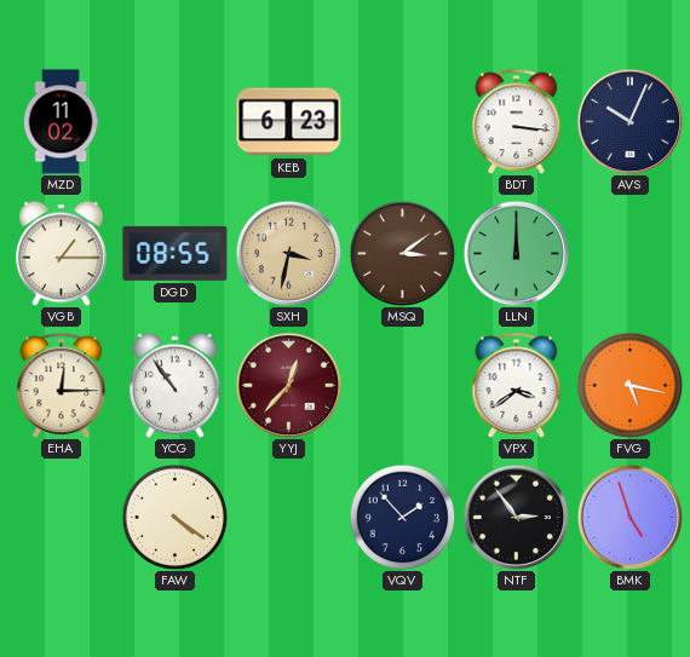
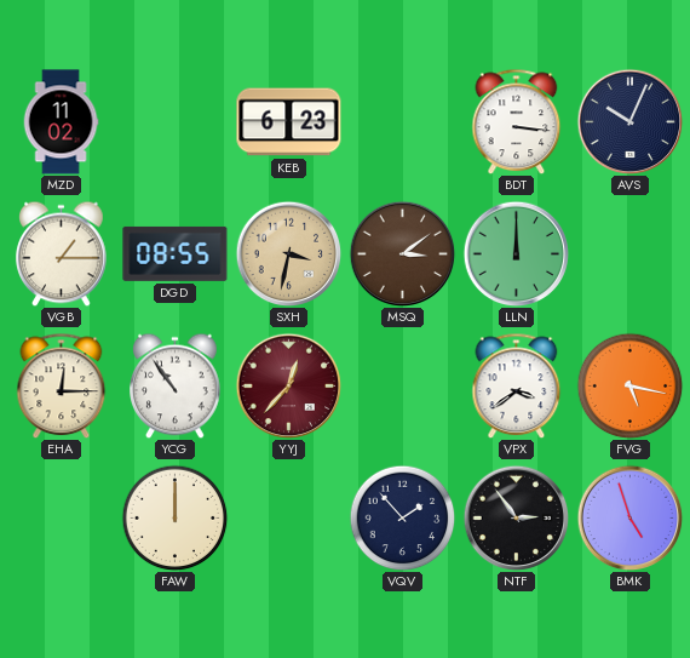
FAW: 4:21 -> 12:00
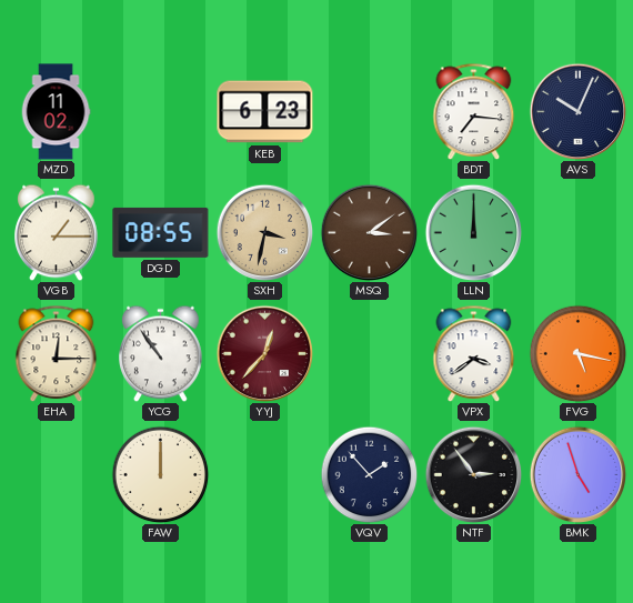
BDT: 3:16 -> 7:16
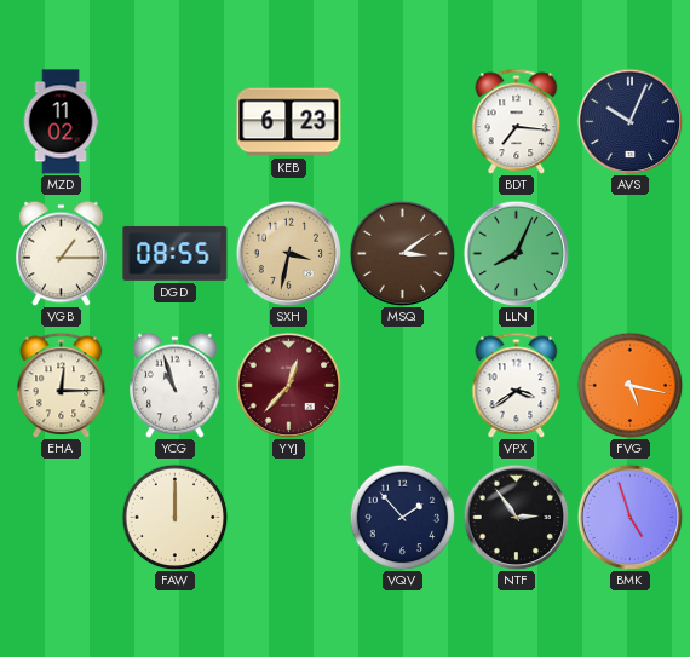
LLN: 12:00 -> 8:04
YCG: 10:54 -> 10:57
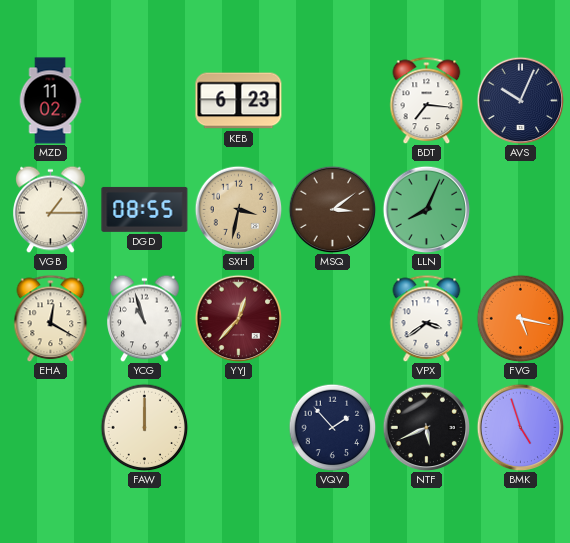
EHA: 12:15 -> 12:20
NTF: 2:54 -> 5:41
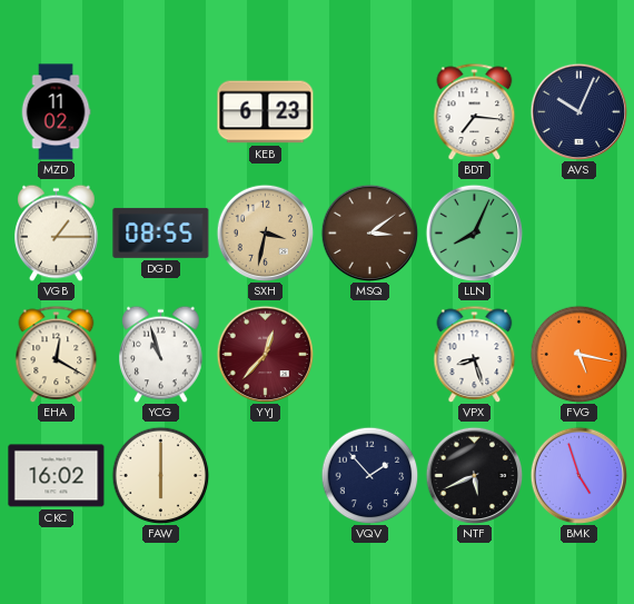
VPX: 3:39 -> 8:27
CKC: none -> 16:02
FAW: 12:00 -> 6:00
